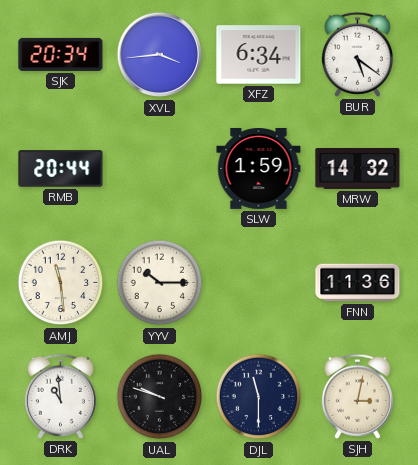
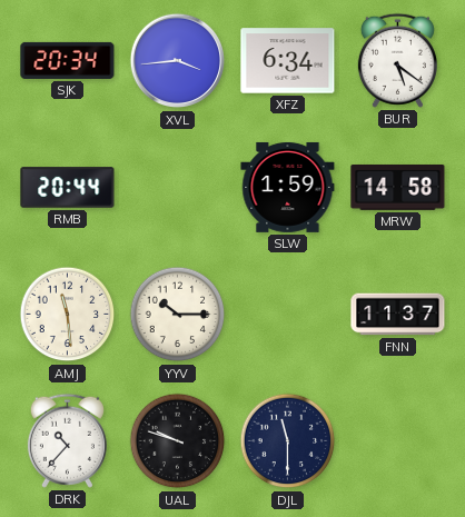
MRW: 14:32 -> 14:58
FNN: 11:36 -> 11:37
DRK: 10:59 -> 10:37
SJH: 3:02 -> none
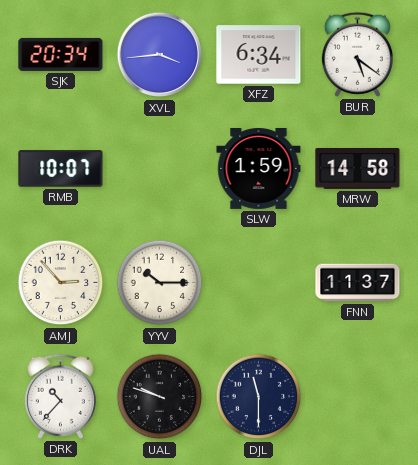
RMB: 20:44 -> 10:07
AMJ: 11:29 -> 2:53
